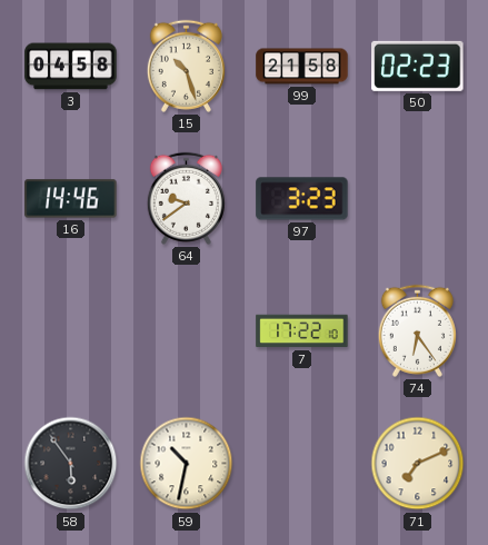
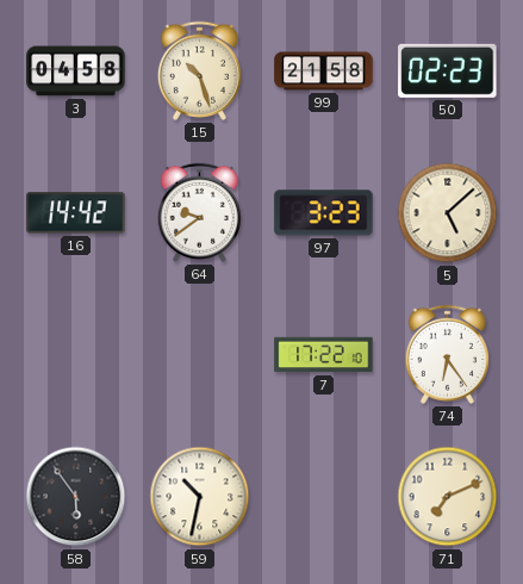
16: 14:46 -> 14:42
5: none -> 5:08
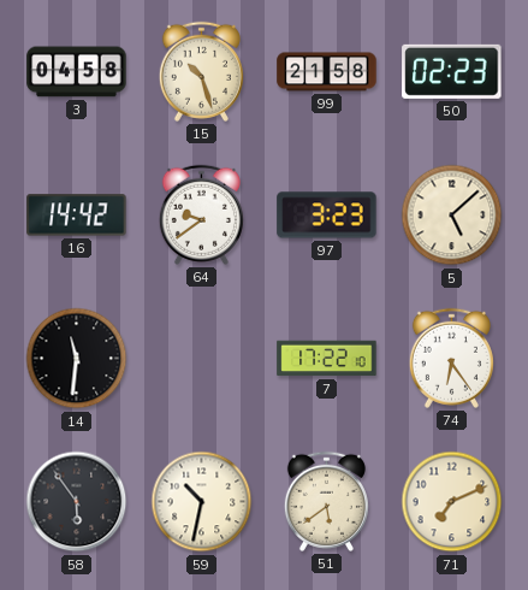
14: none -> 11:31
51: none -> 5:39
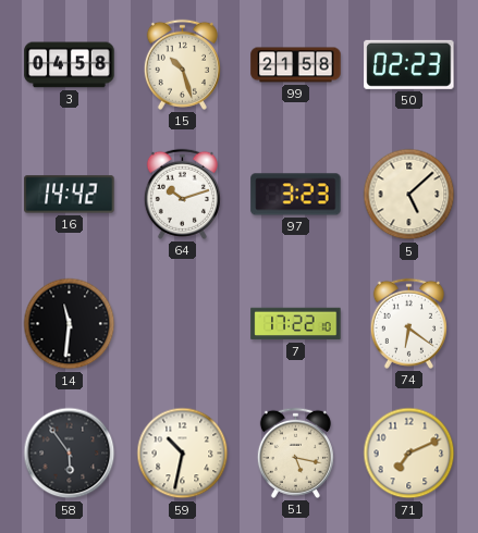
64: 9:39 -> 10:12
74: 6:24 -> 6:21
51: 5:39 -> 5:17
